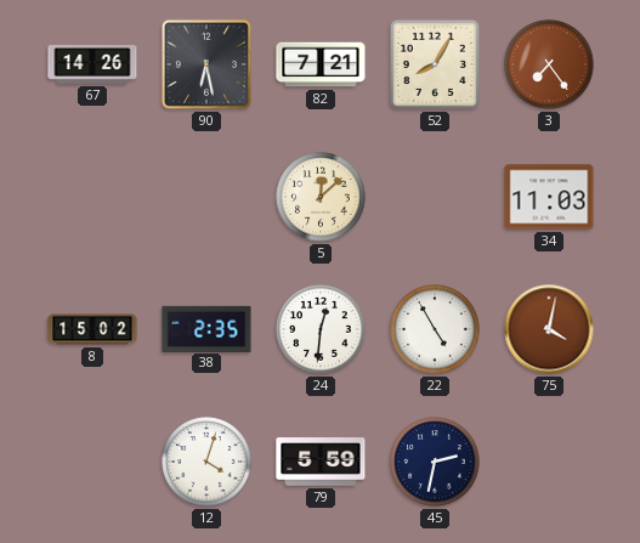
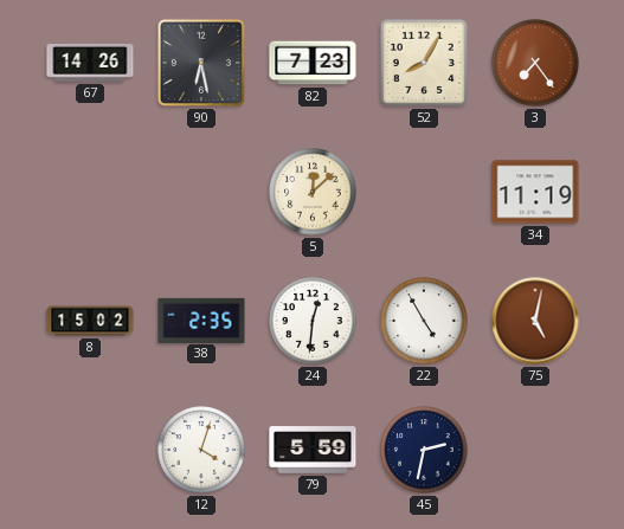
82: 7:21 -> 7:23
34: 11:03 -> 11:19
75: 4:02 -> 5:02
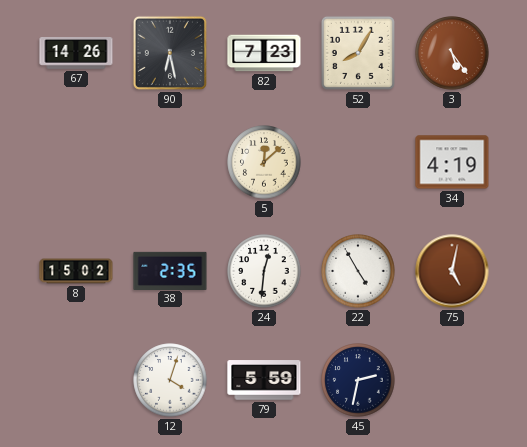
3: 7:24 -> 5:24
34: 11:19 -> 4:19
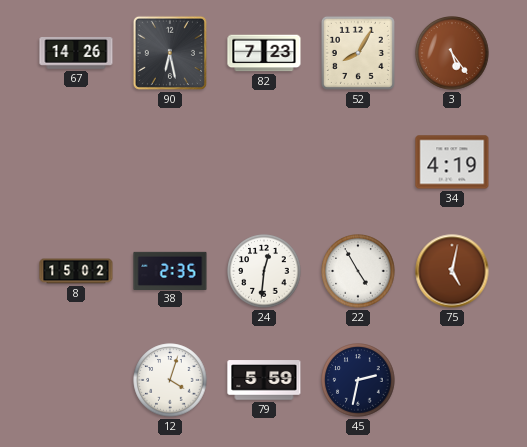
5: 12:08 -> none
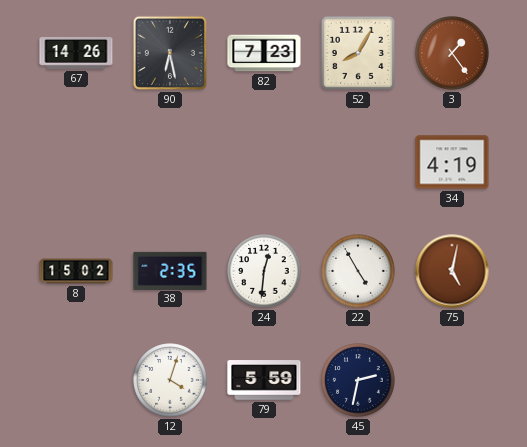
3: 5:24 -> 1:24
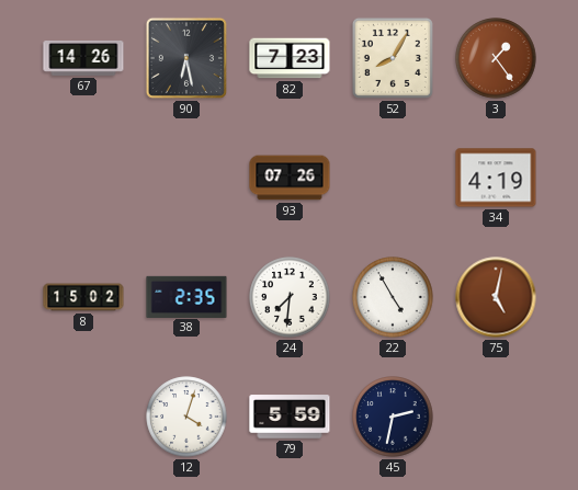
93: none -> 07:26
24: 12:31 -> 7:31
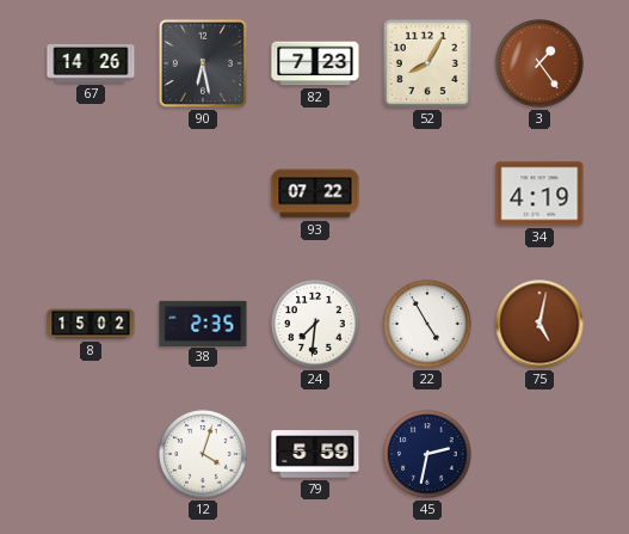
93: 07:26 -> 07:22
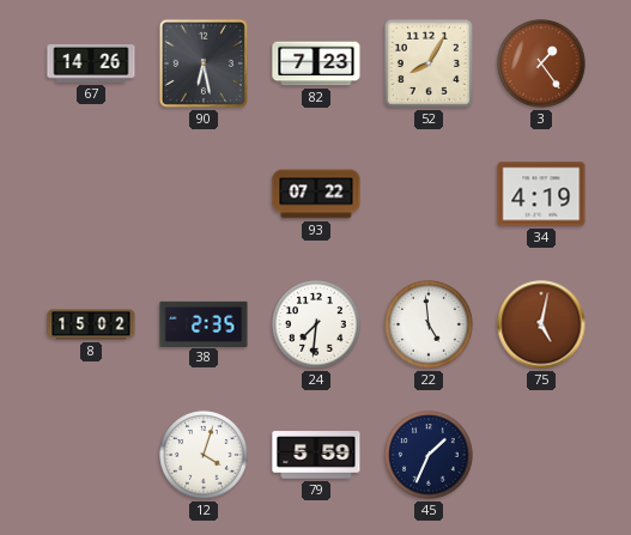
22: 4:55 -> 4:59
45: 2:32 -> 1:34
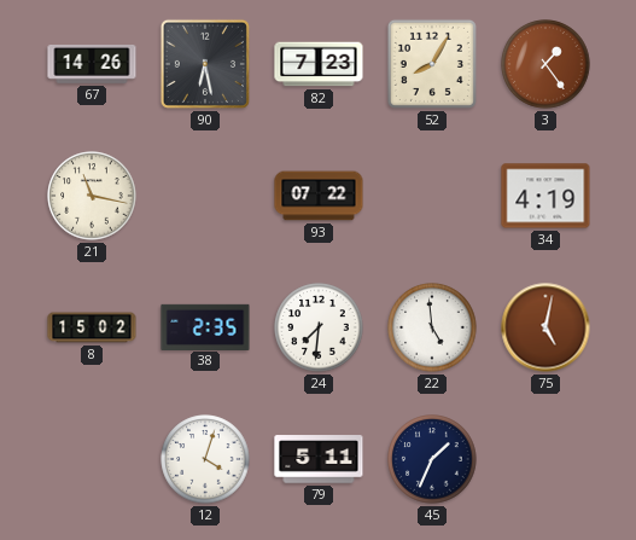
21: none -> 11:17
79: 5:59 -> 5:11
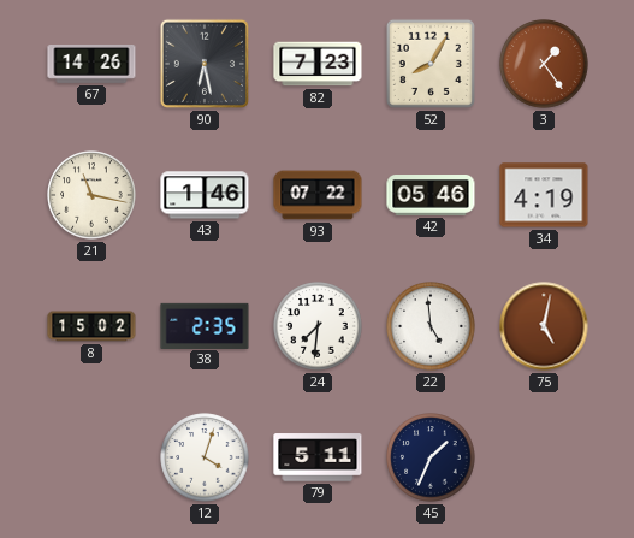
43: none -> 1:46
42: none -> 05:46
